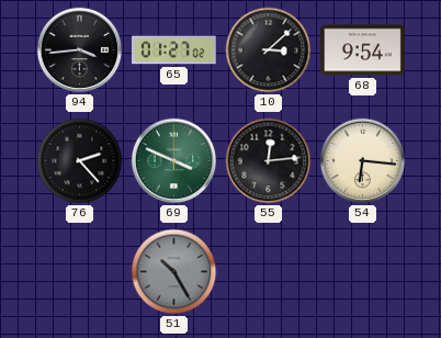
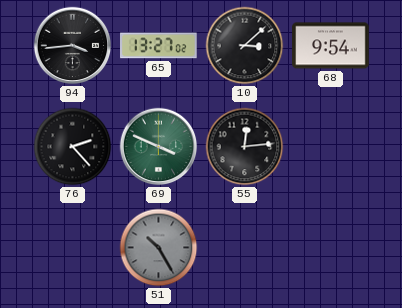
65: 01:27 -> 13:27
54: 6:16 -> none
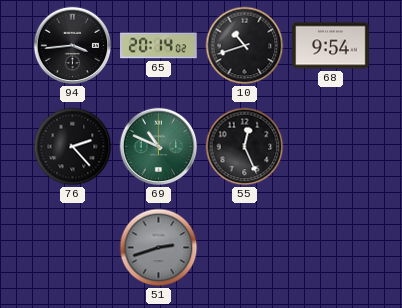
65: 13:27 -> 20:14
10: 3:08 -> 10:42
69: 3:49 -> 10:49
55: 12:14 -> 12:26
51: 10:25 -> 2:42
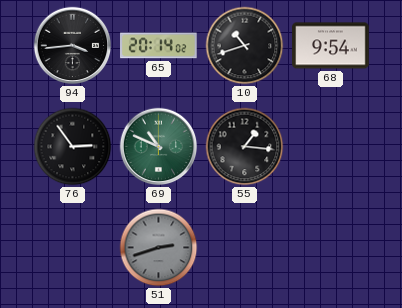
76: 2:23 -> 2:54
55: 12:26 -> 1:16
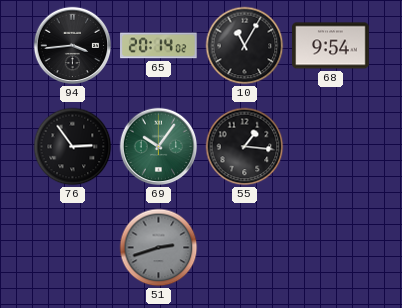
10: 10:42 -> 11:05
69: 10:49 -> 10:06
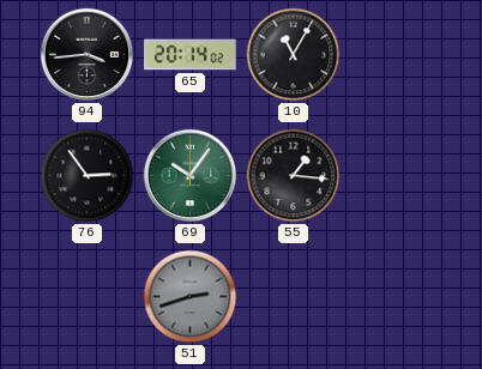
68: 9:54 -> none
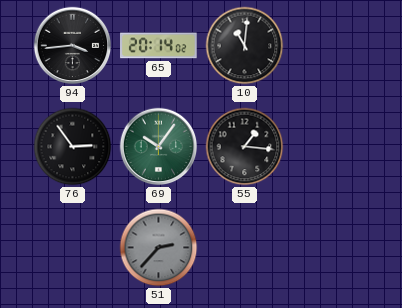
10: 11:05 -> 11:01
51: 2:42 -> 2:37
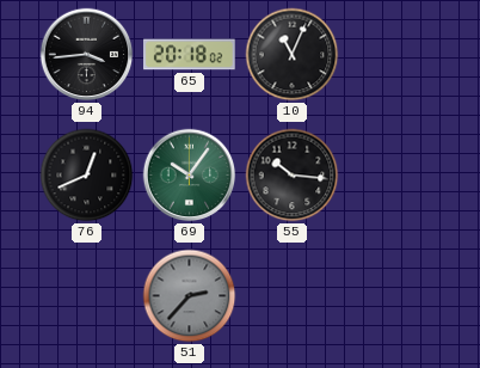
65: 20:14 -> 20:18
10: 11:01 -> 11:04
76: 2:54 -> 12:41
55: 1:16 -> 10:16
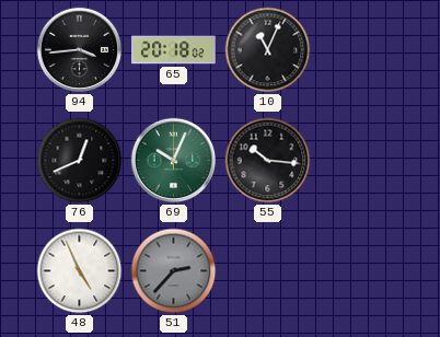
69: 10:06 -> 10:04
48: none -> 4:56
